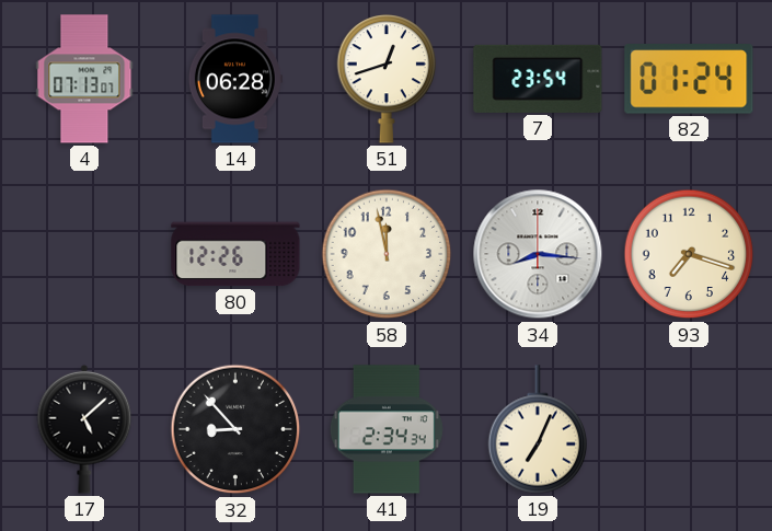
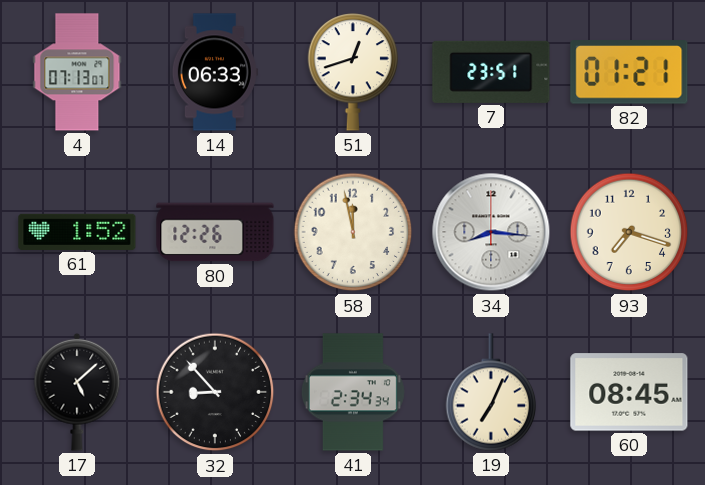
14: 06:28 -> 06:33
7: 23:54 -> 23:51
82: 01:24 -> 01:21
61: none -> 1:52
60: none -> 08:45
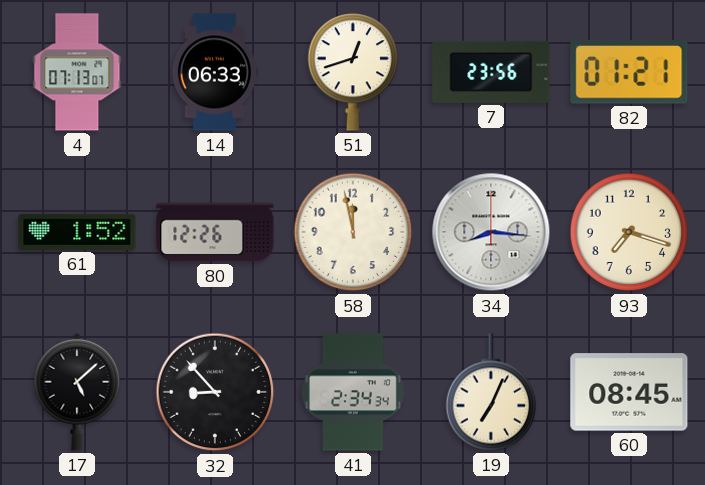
7: 23:51 -> 23:56
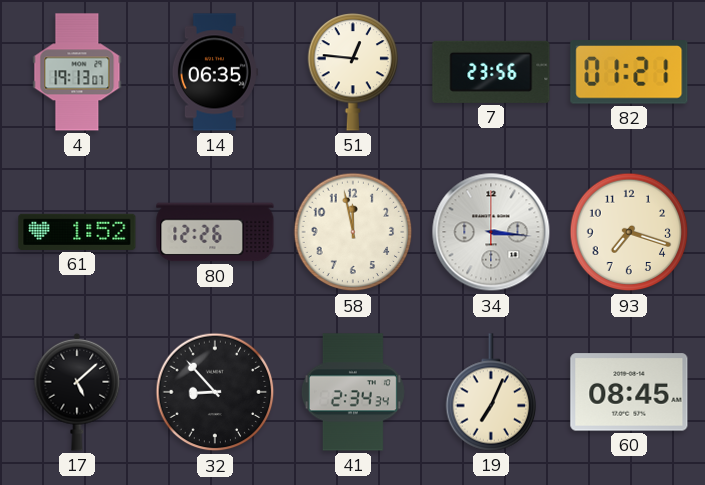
4: 07:13 -> 19:13
14: 06:33 -> 06:35
51: 12:42 -> 12:46
34: 8:16 -> 3:16
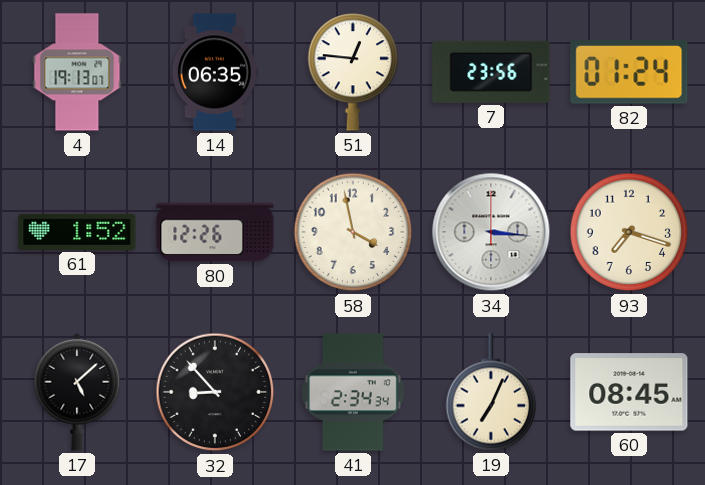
82: 01:21 -> 01:24
58: 11:58 -> 3:58
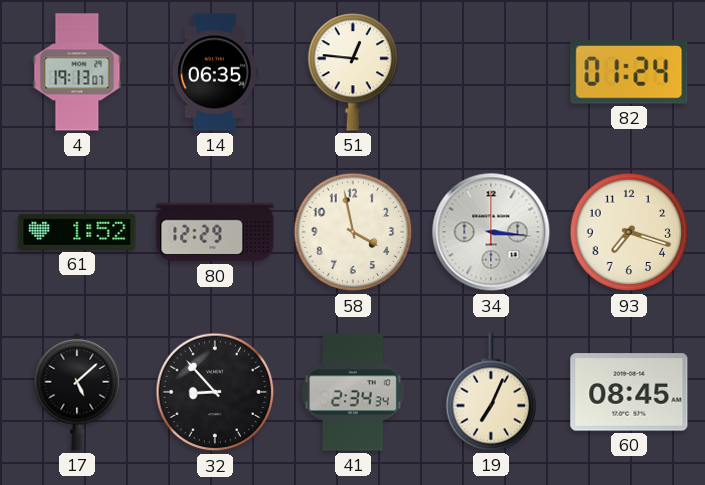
7: 23:56 -> none
80: 12:26 -> 12:29
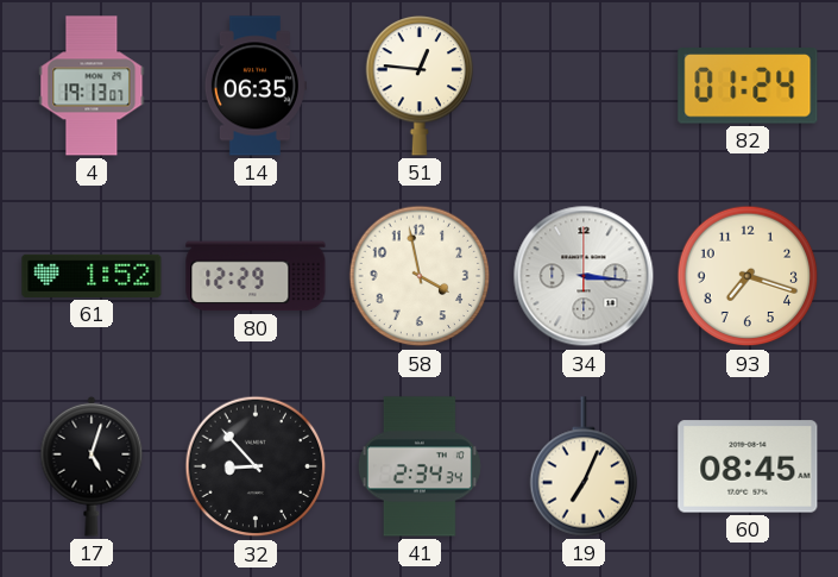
17: 5:08 -> 5:03
